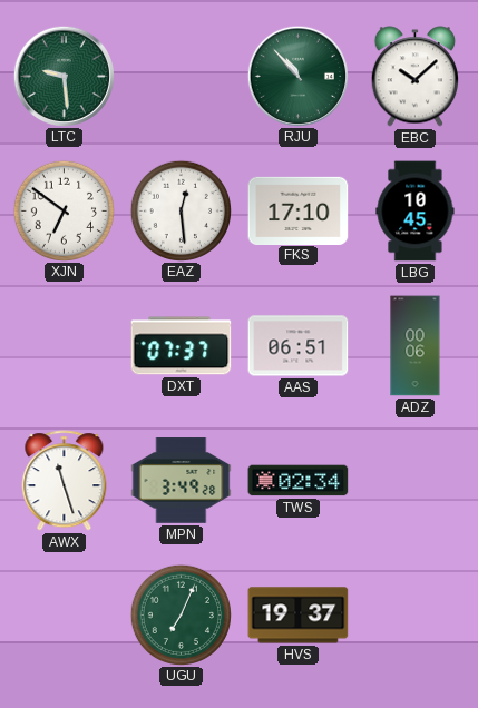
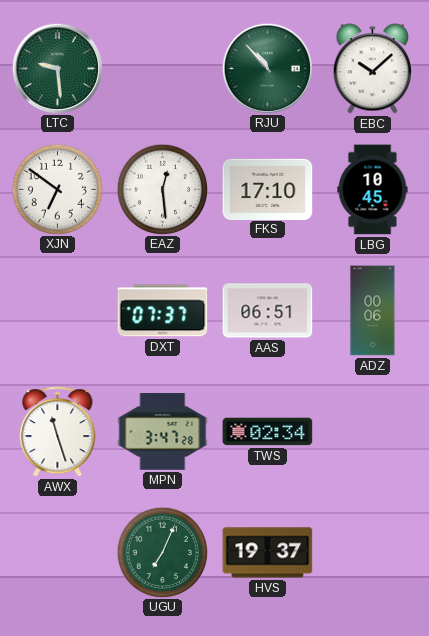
MPN: 3:49 -> 3:47
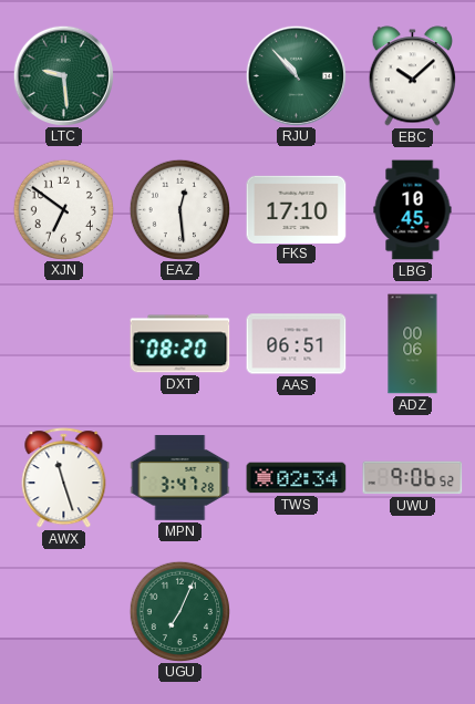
DXT: 07:37 -> 08:20
UWU: none -> 9:06
HVS: 19:37 -> none
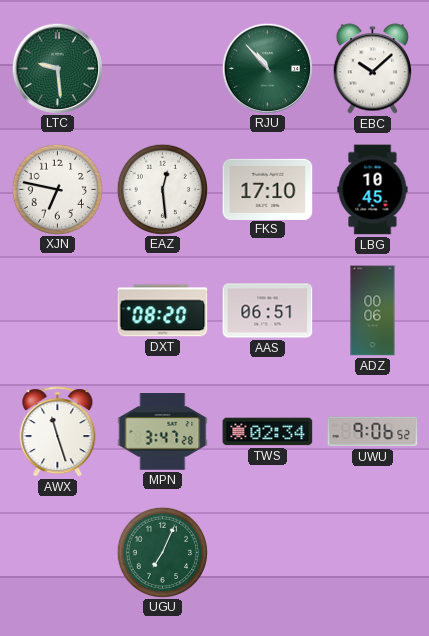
XJN: 6:51 -> 6:47
